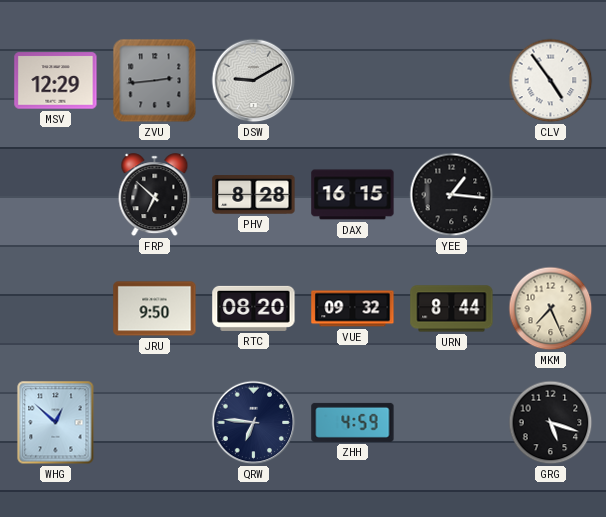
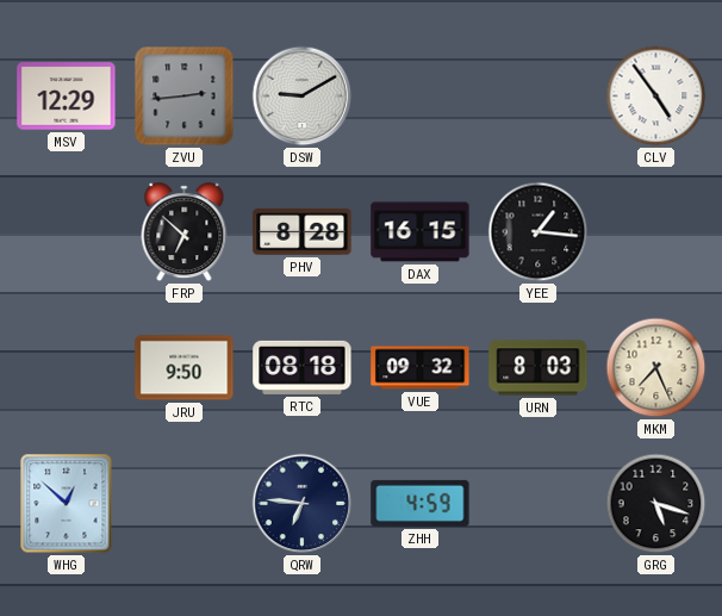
RTC: 08:20 -> 08:18
URN: 8:44 -> 8:03
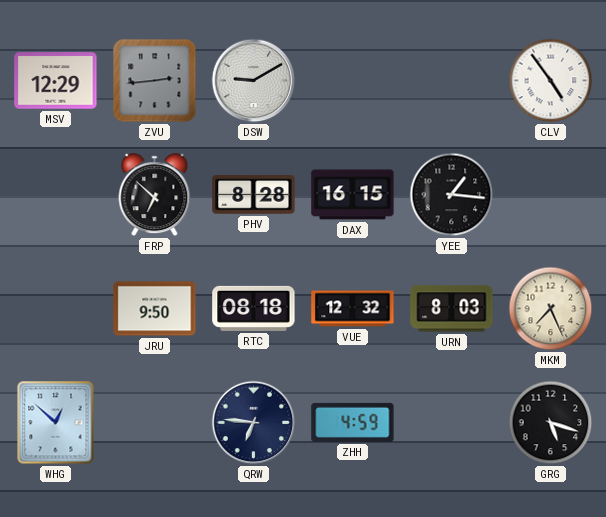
VUE: 09:32 -> 12:32
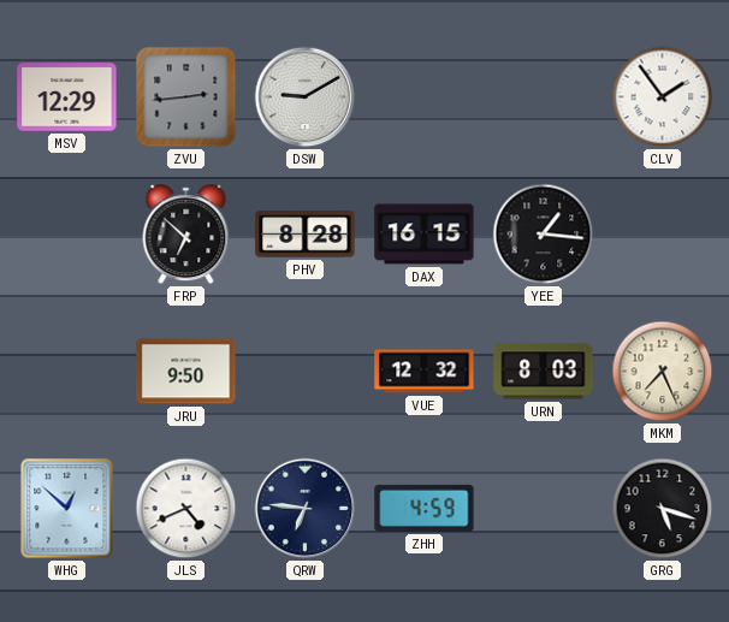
CLV: 4:54 -> 1:54
RTC: 08:18 -> none
JLS: none -> 4:41
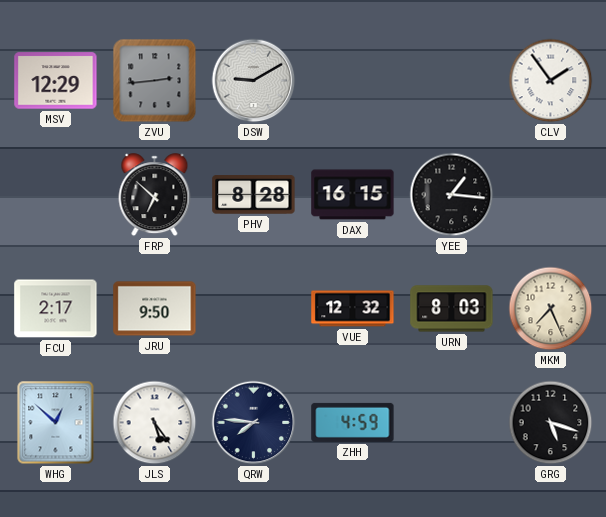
FCU: none -> 2:17
JLS: 4:41 -> 5:24
QRW: 6:46 -> 7:46
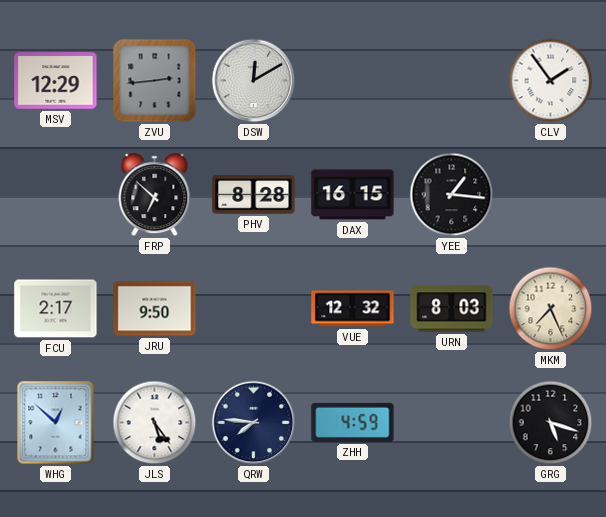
DSW: 9:10 -> 12:10
